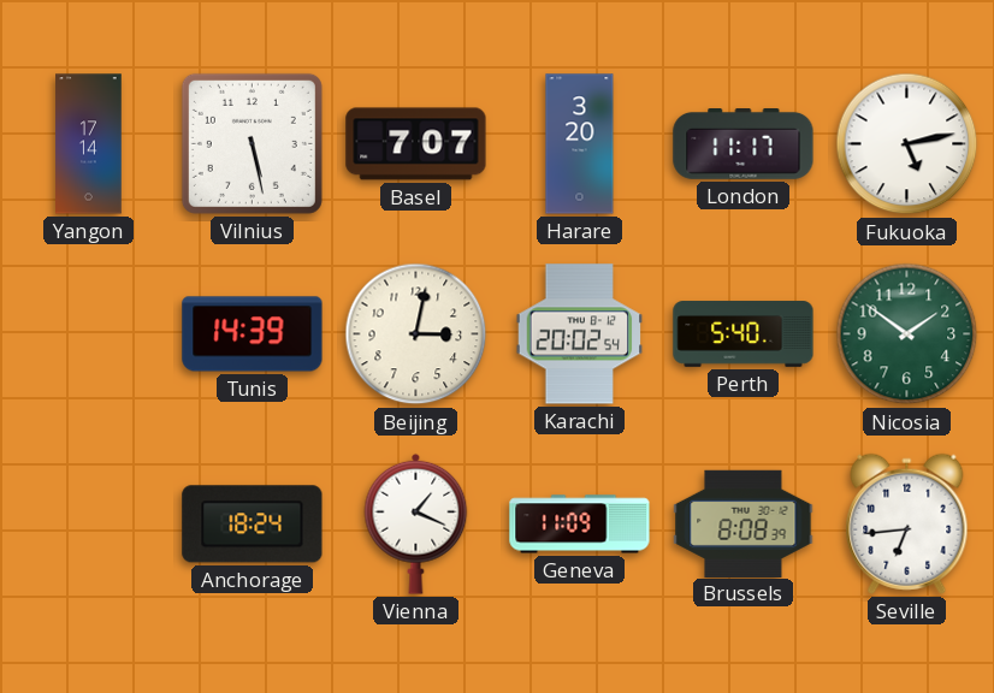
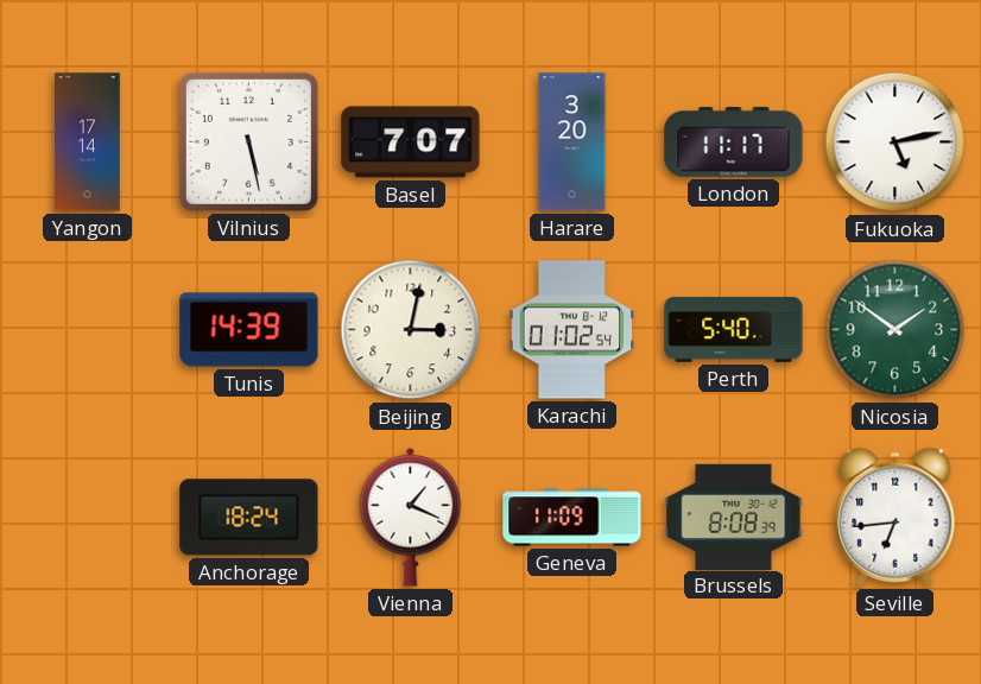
Karachi: 20:02 -> 01:02
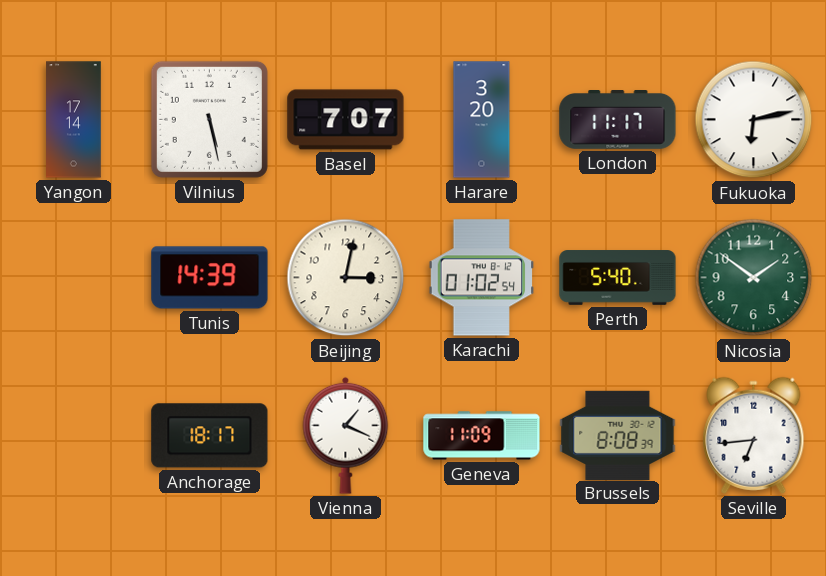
Fukuoka: 5:13 -> 6:13
Anchorage: 18:24 -> 18:17
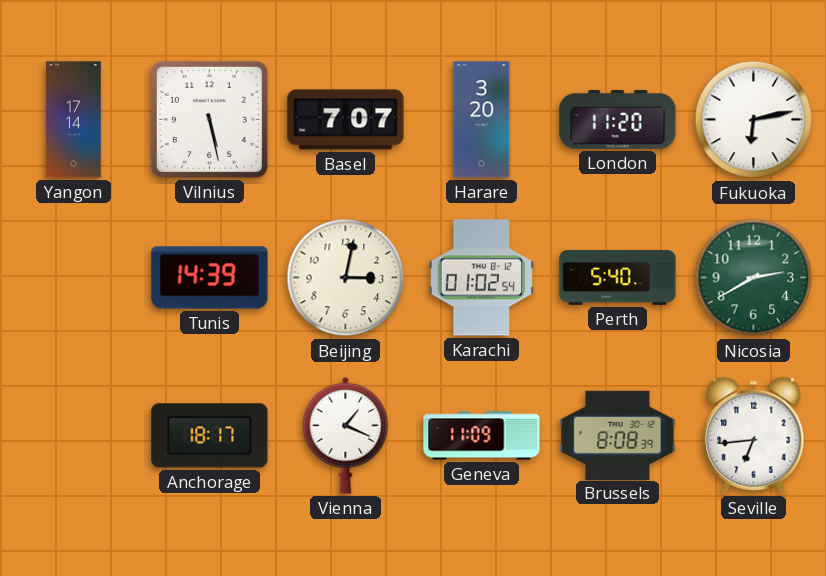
London: 11:17 -> 11:20
Nicosia: 1:51 -> 2:40
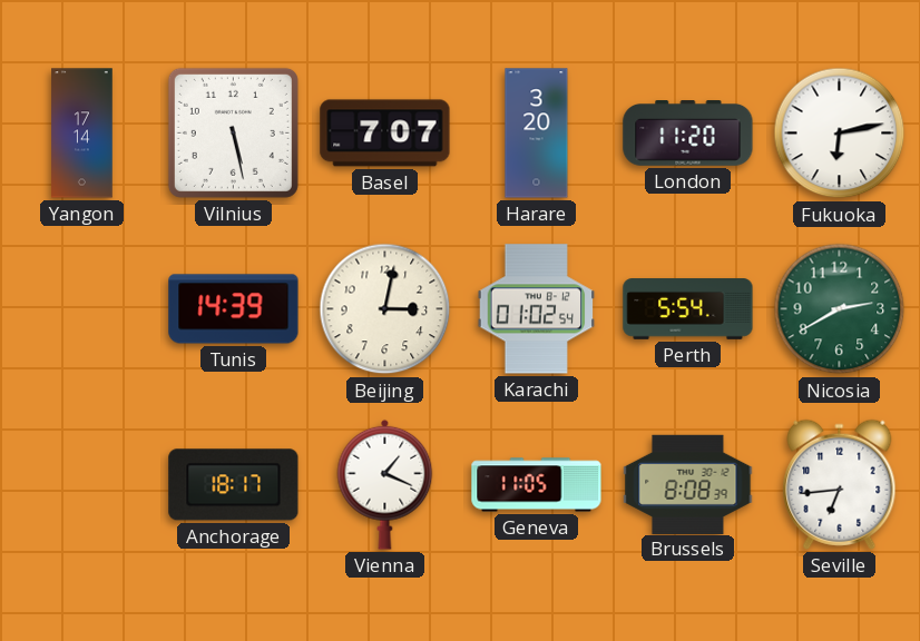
Perth: 5:40 -> 5:54
Geneva: 11:09 -> 11:05
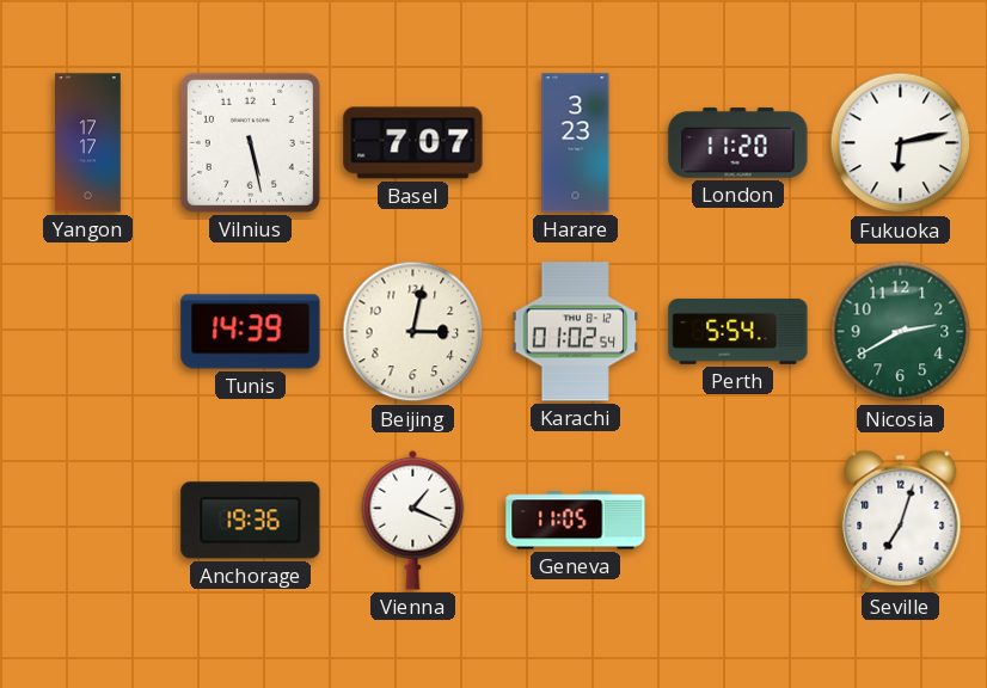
Yangon: 17:14 -> 17:17
Harare: 3:20 -> 3:23
Anchorage: 18:17 -> 19:36
Brussels: 8:08 -> none
Seville: 6:44 -> 7:03
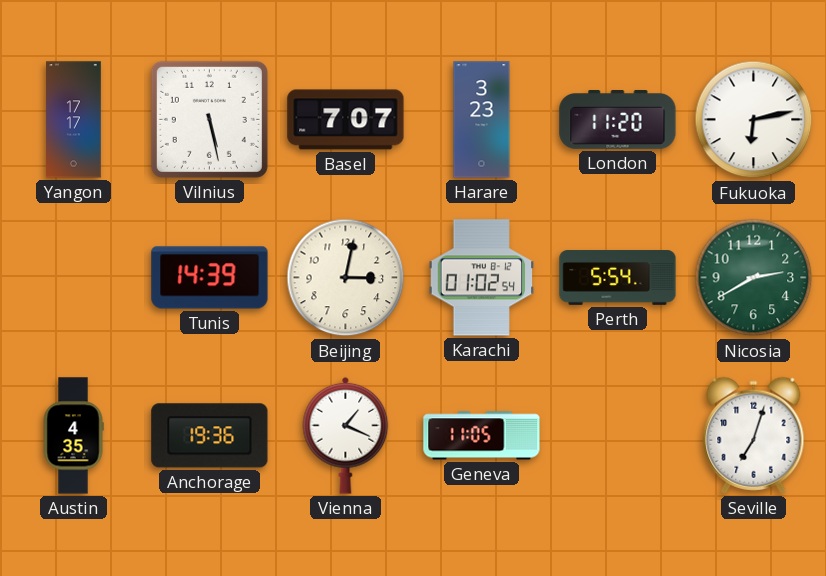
Austin: none -> 4:35
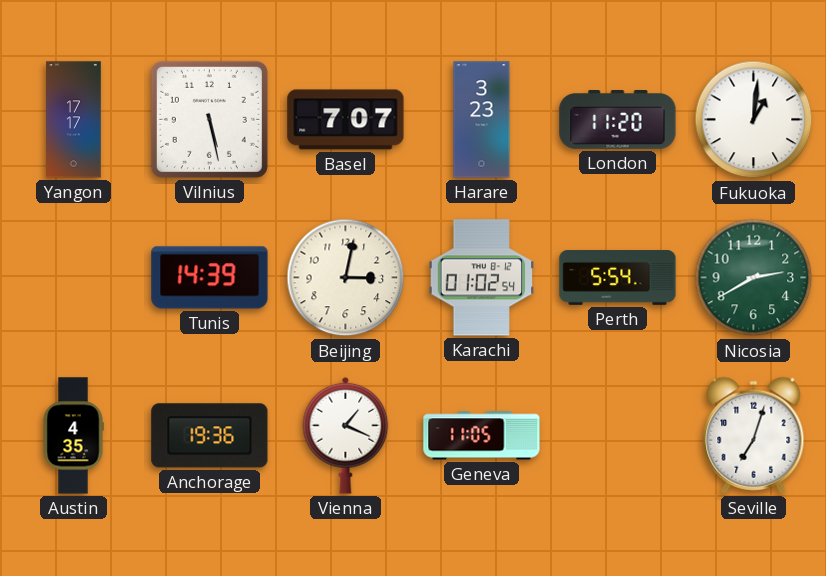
Fukuoka: 6:13 -> 1:01
